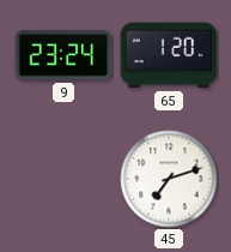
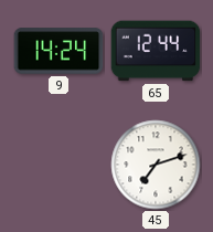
9: 23:24 -> 14:24
65: 1:20 -> 12:44
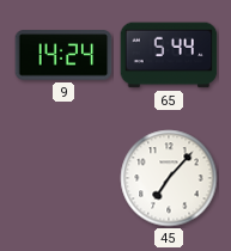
65: 12:44 -> 5:44
45: 7:12 -> 7:07
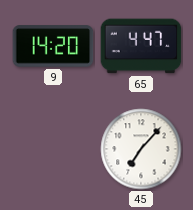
9: 14:24 -> 14:20
65: 5:44 -> 4:47
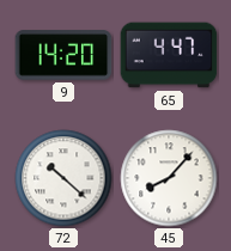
72: none -> 10:22
45: 7:07 -> 8:07
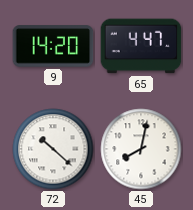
45: 8:07 -> 8:02
